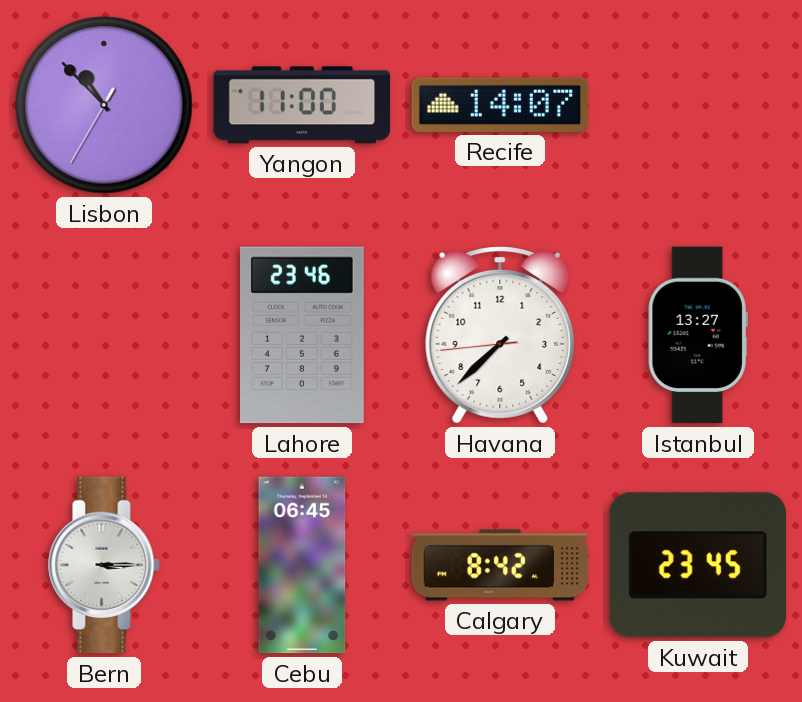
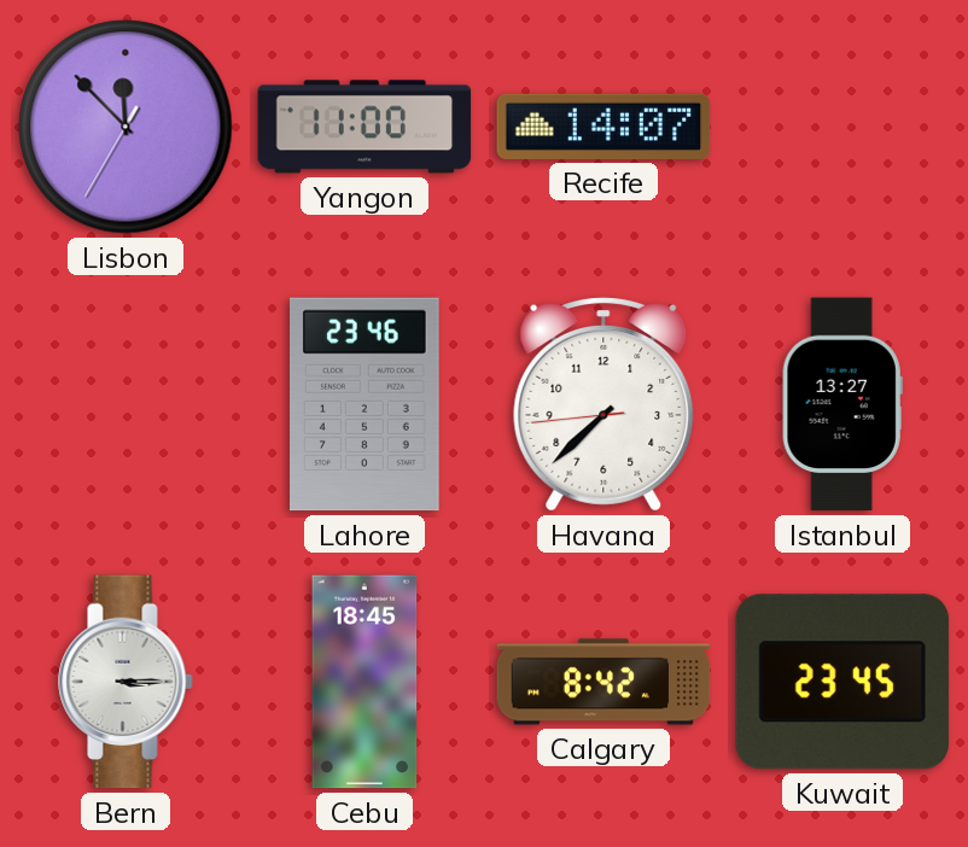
Lisbon: 10:52 -> 11:52
Cebu: 06:45 -> 18:45
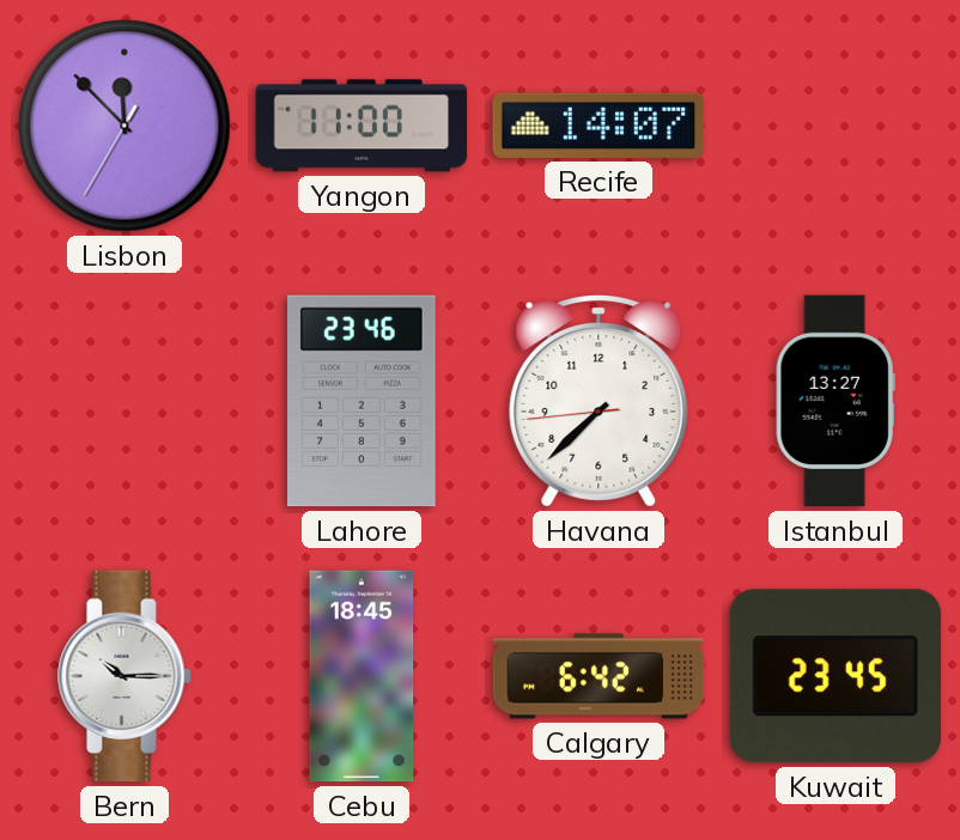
Bern: 3:15 -> 10:15
Calgary: 8:42 -> 6:42
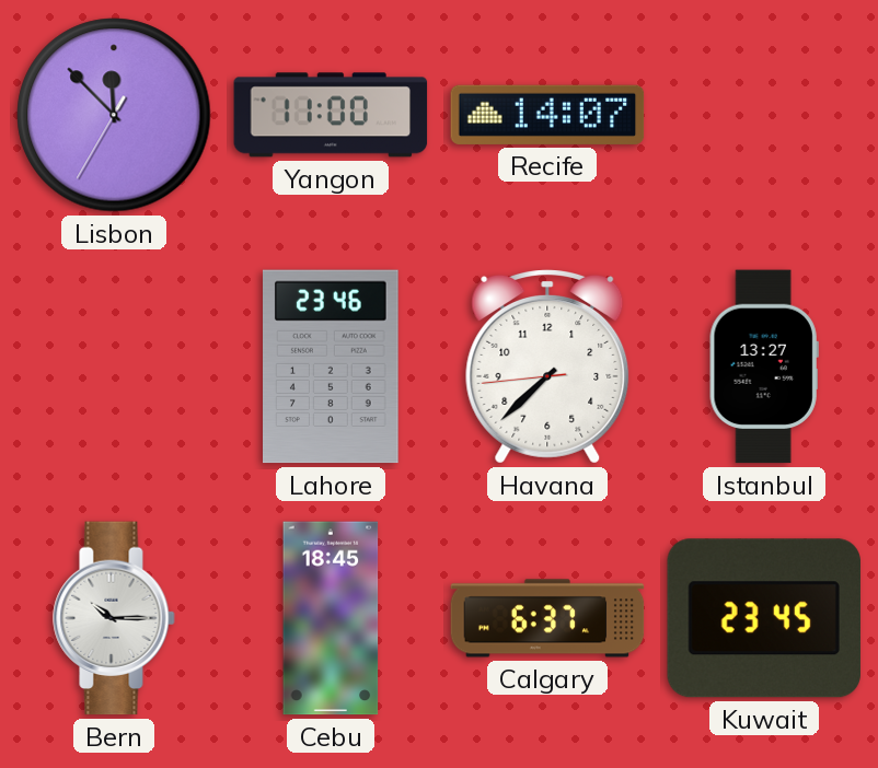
Calgary: 6:42 -> 6:37
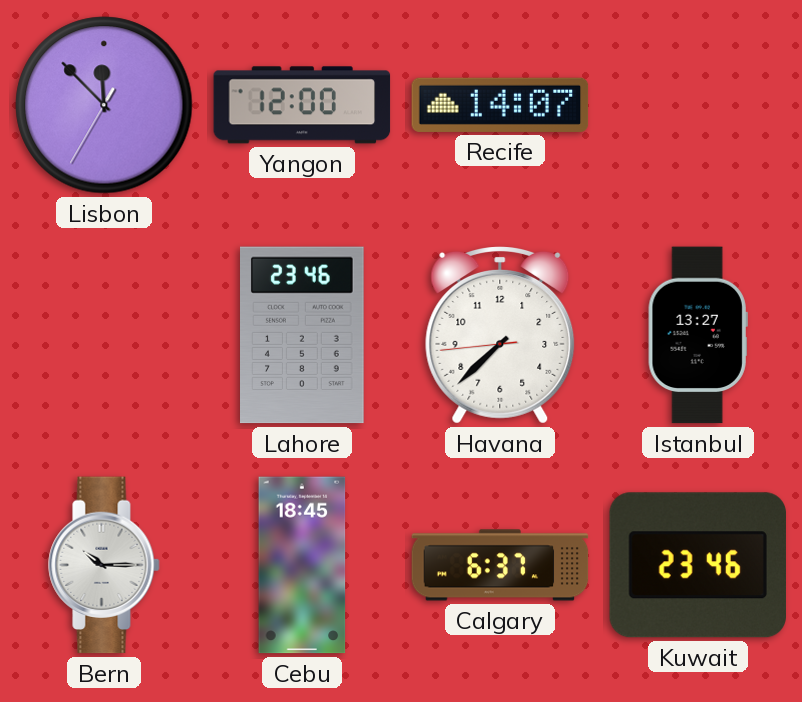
Yangon: 11:00 -> 12:00
Kuwait: 23:45 -> 23:46
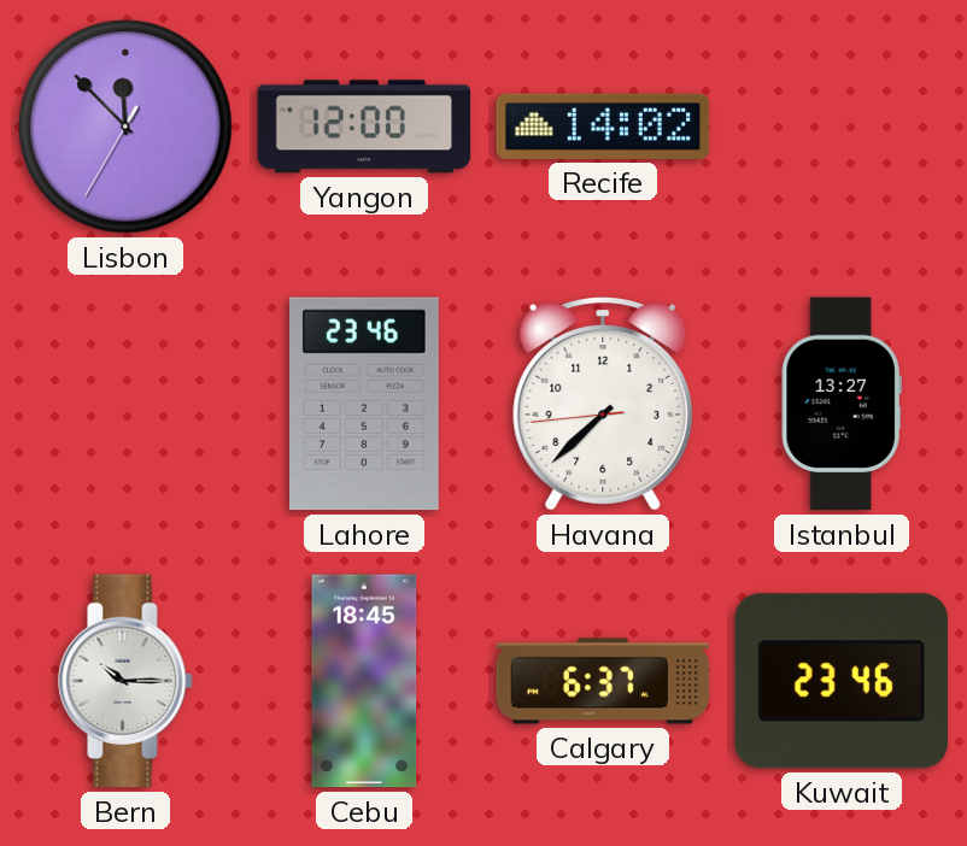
Recife: 14:07 -> 14:02
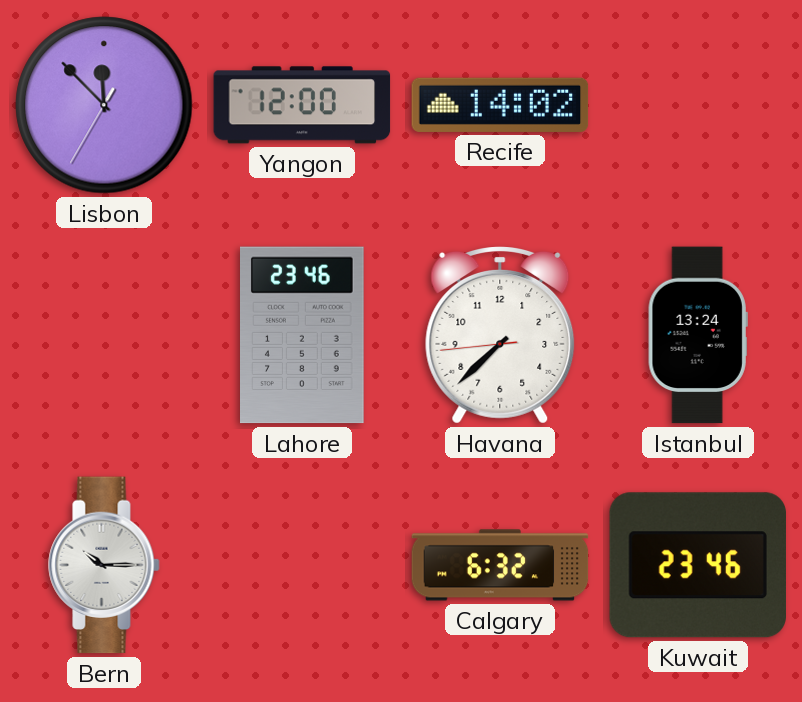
Istanbul: 13:27 -> 13:24
Cebu: 18:45 -> none
Calgary: 6:37 -> 6:32
